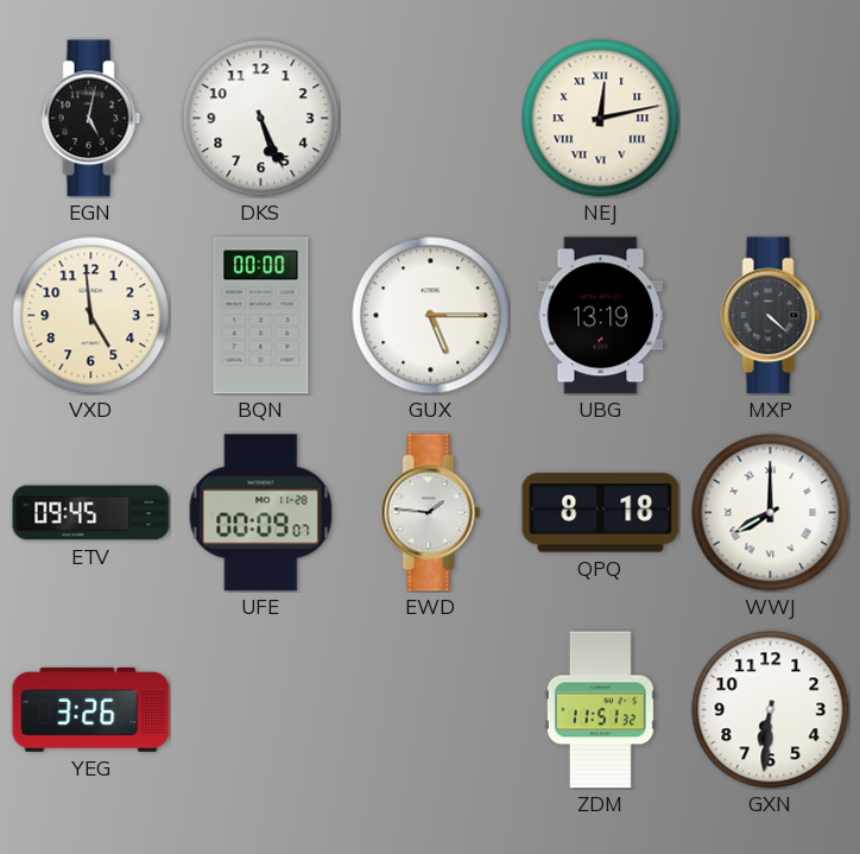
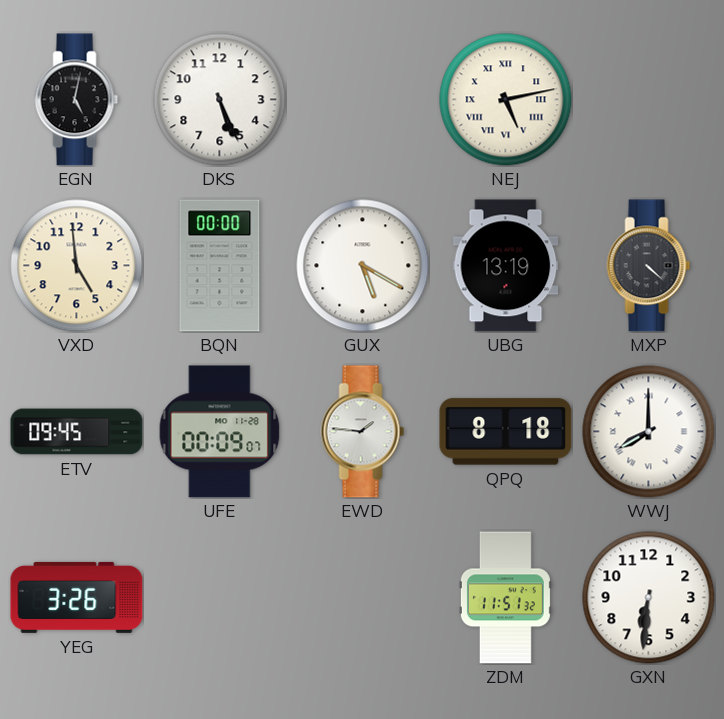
NEJ: 12:13 -> 5:13
GUX: 5:15 -> 5:20
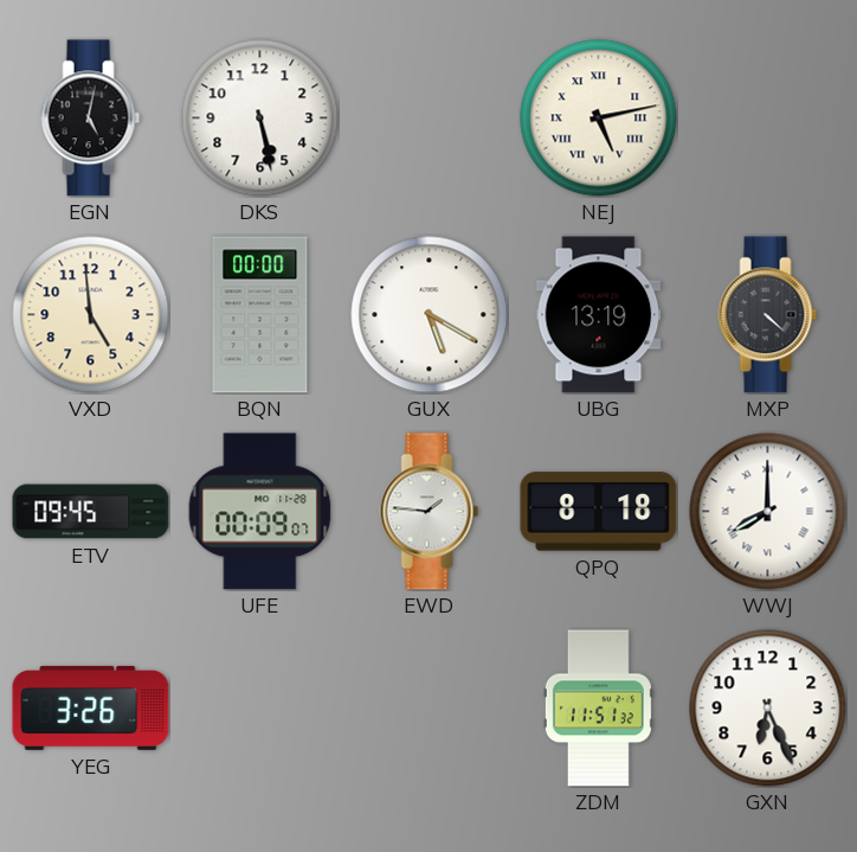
DKS: 5:26 -> 5:28
GXN: 6:31 -> 6:26
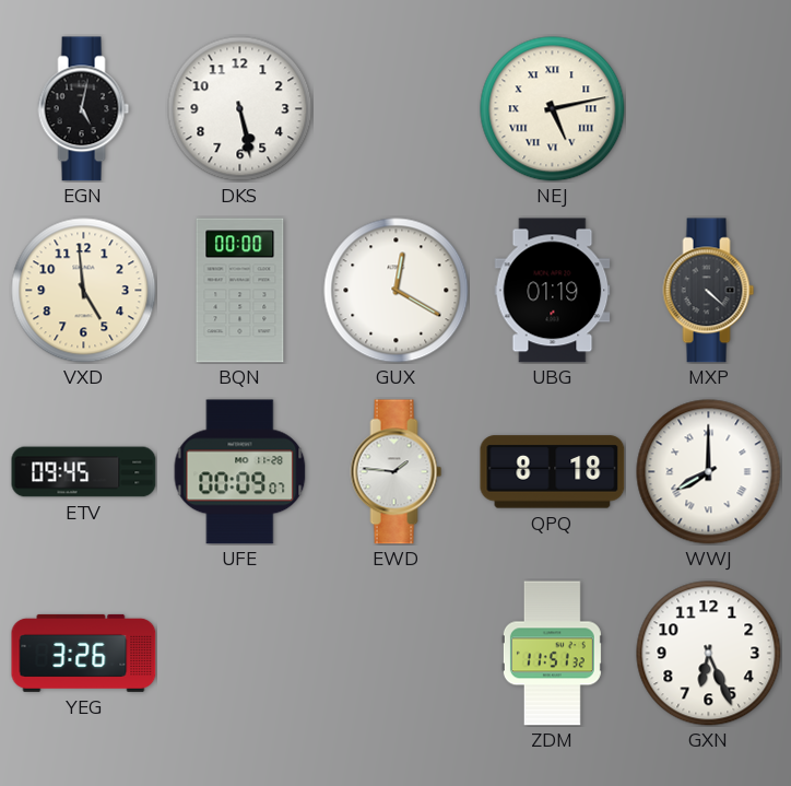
GUX: 5:20 -> 12:20
UBG: 13:19 -> 01:19
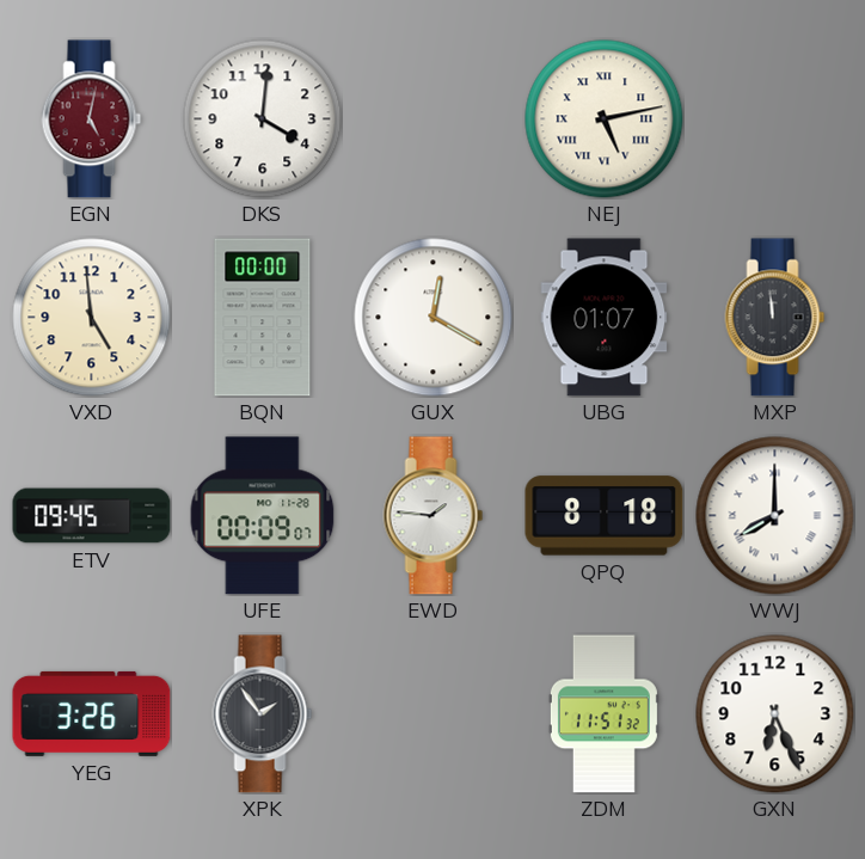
EGN dial: black -> burgundy
DKS: 5:28 -> 4:01
UBG: 01:19 -> 01:07
MXP: 4:22 -> 11:59
XPK: none -> 1:54
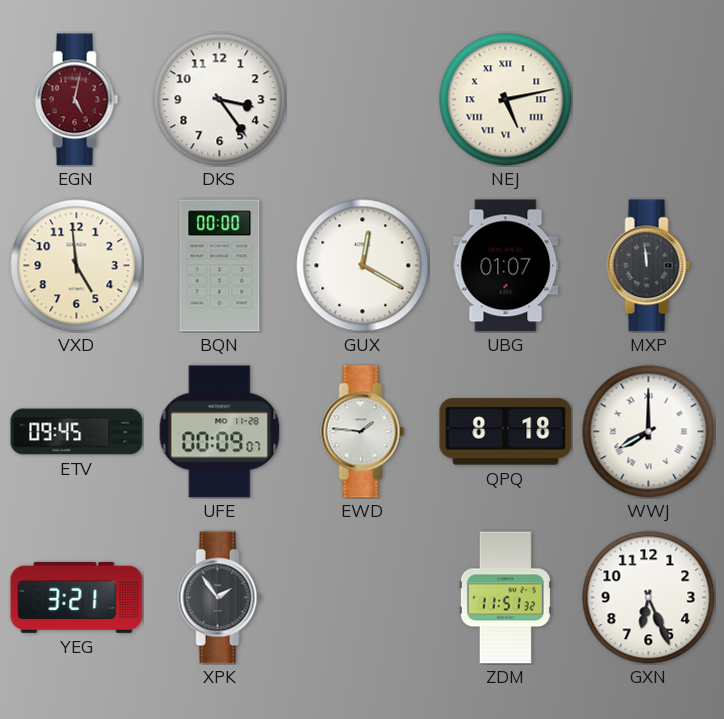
DKS: 4:01 -> 3:24
YEG: 3:26 -> 3:21
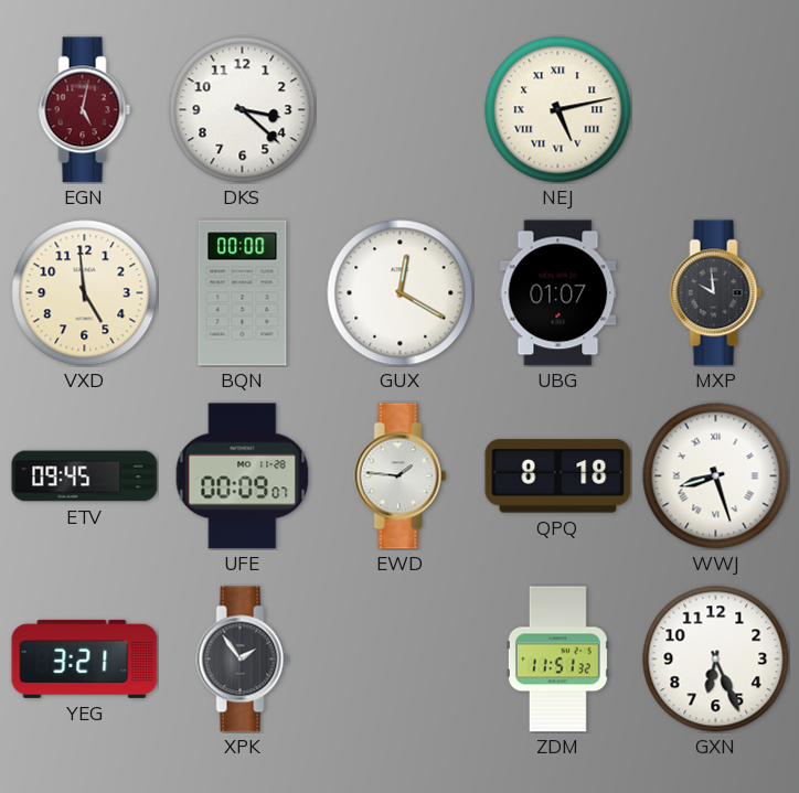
DKS: 3:24 -> 3:22
MXP: 11:59 -> 9:59
WWJ: 8:00 -> 8:27
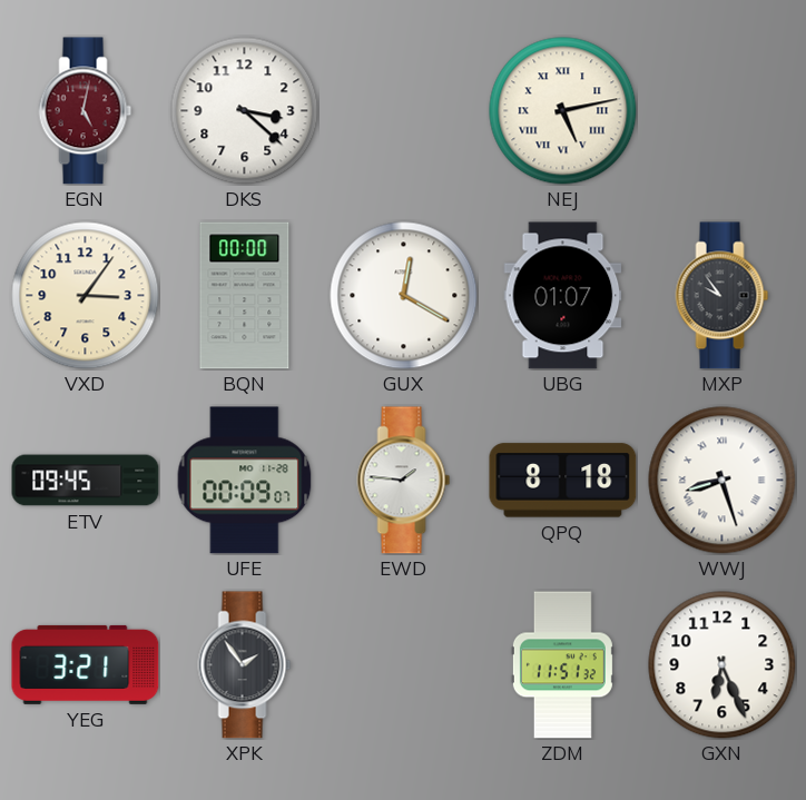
VXD: 4:59 -> 3:06
MXP: 9:59 -> 9:54
